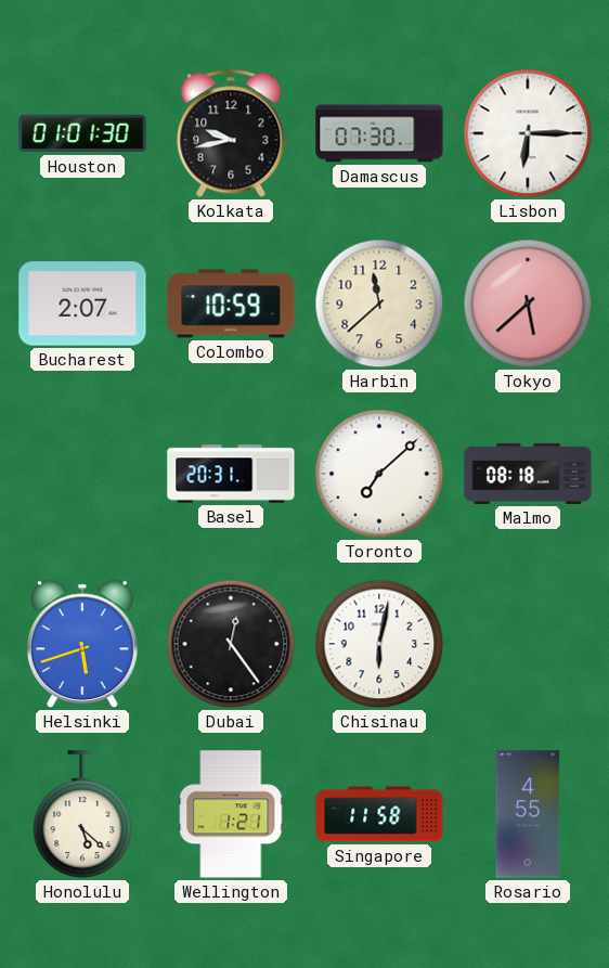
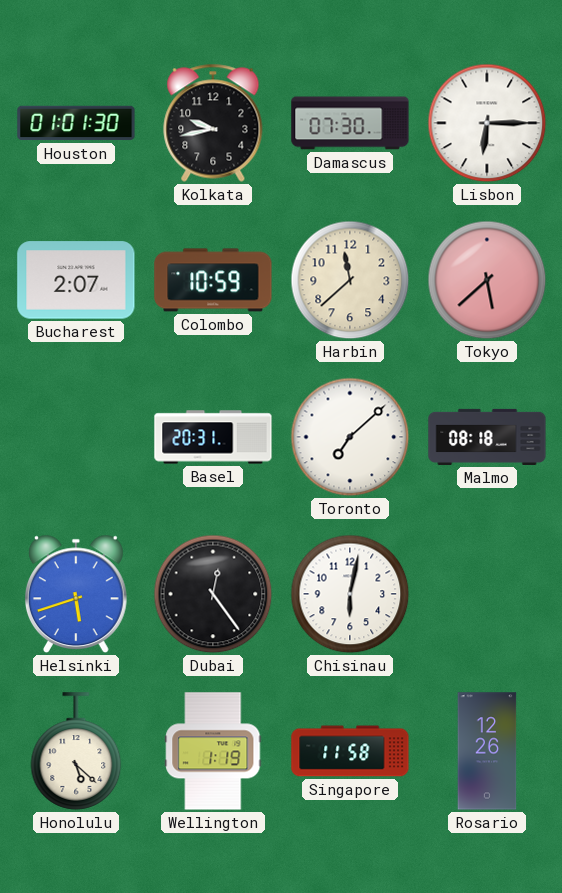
Wellington: 1:21 -> 1:19
Rosario: 4:55 -> 12:26
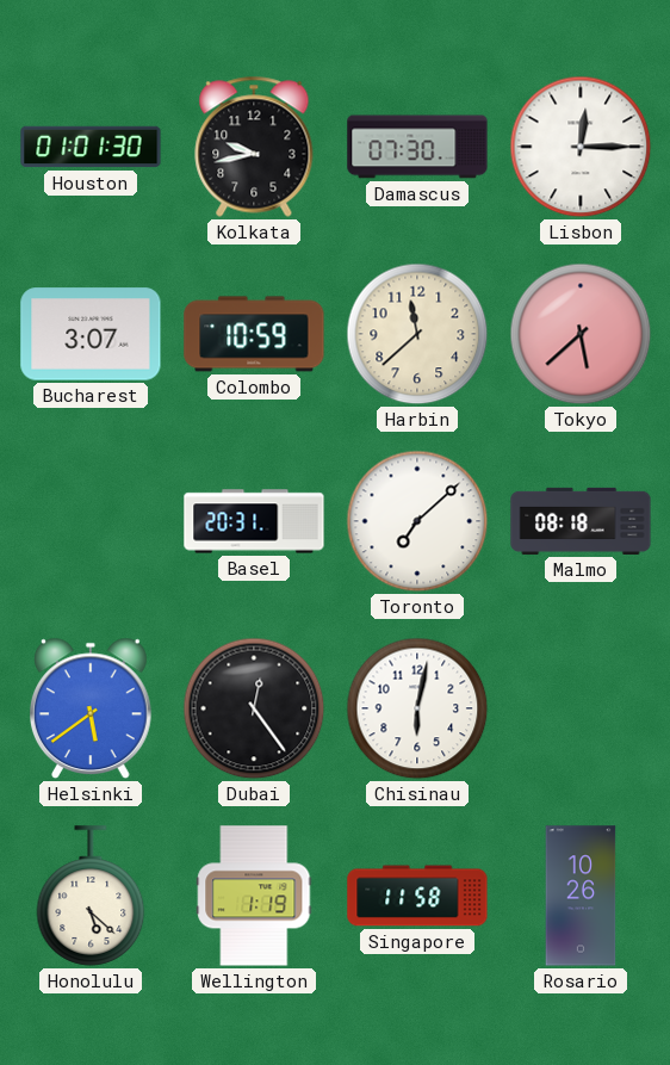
Lisbon: 6:15 -> 12:15
Bucharest: 2:07 -> 3:07
Helsinki: 5:42 -> 5:39
Rosario: 12:26 -> 10:26
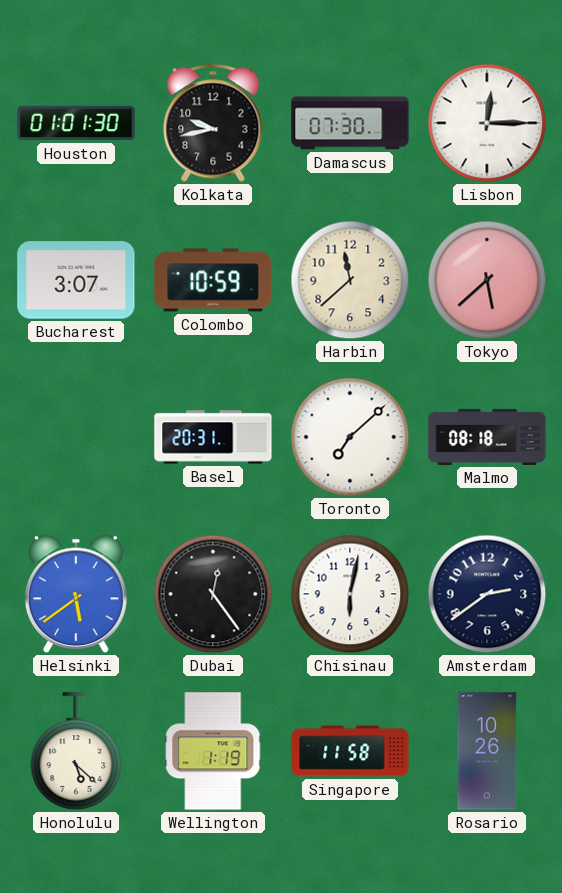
Amsterdam: none -> 2:39
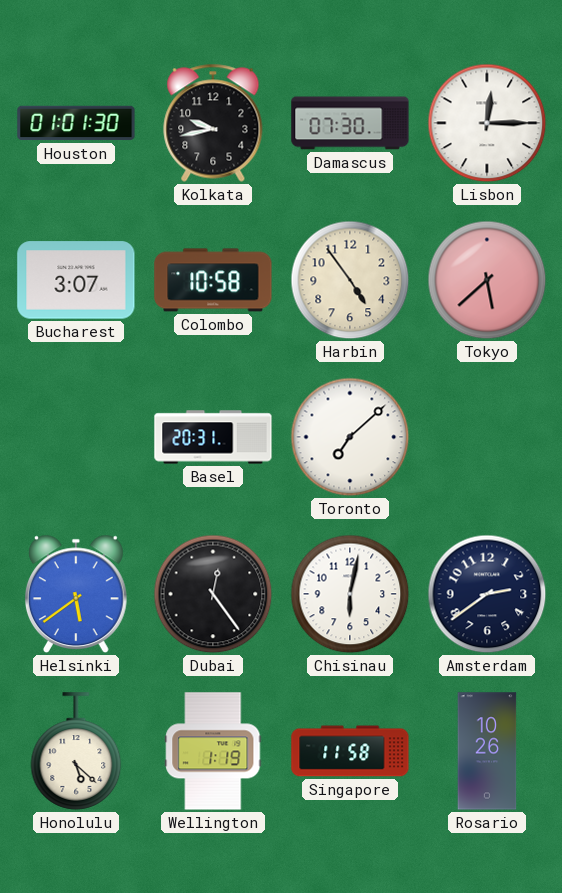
Colombo: 10:59 -> 10:58
Harbin: 11:38 -> 4:54
Malmo: 08:18 -> none
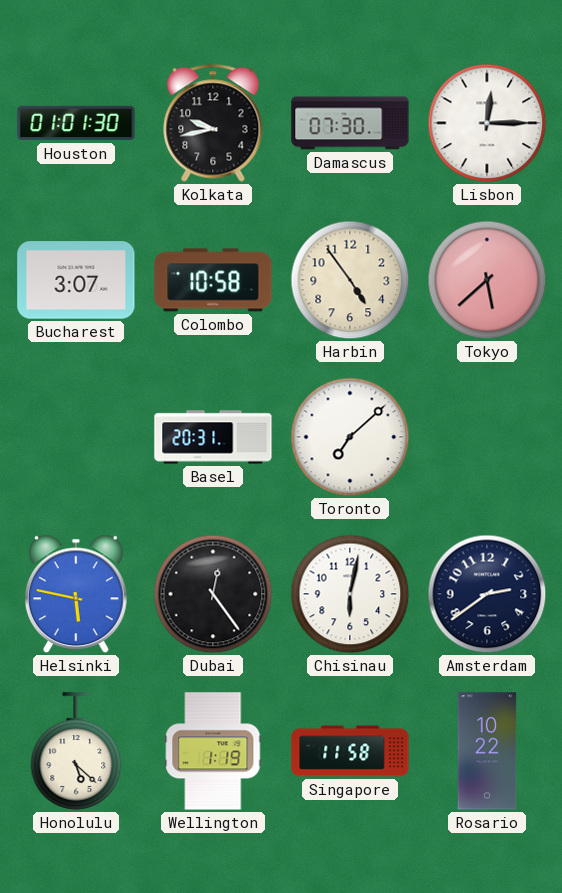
Helsinki: 5:39 -> 5:47
Rosario: 10:26 -> 10:22
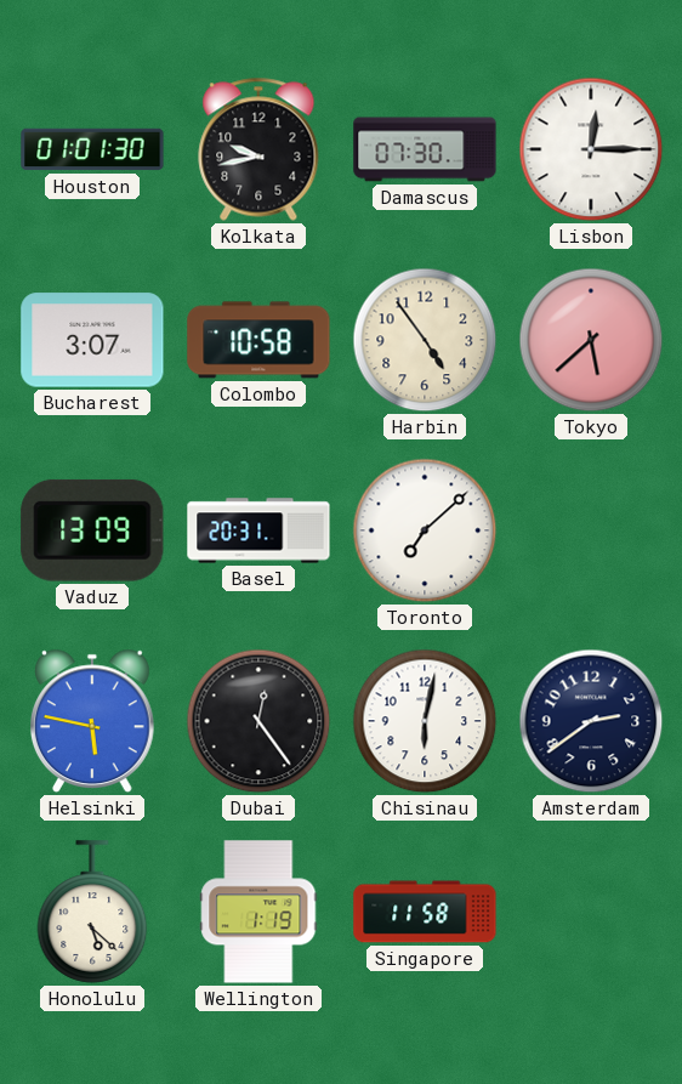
Vaduz: none -> 13:09
Rosario: 10:22 -> none
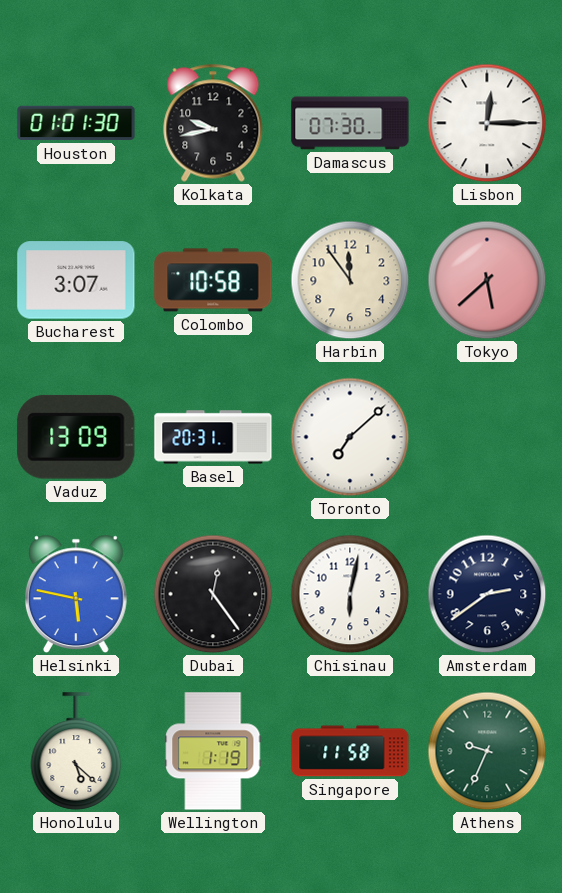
Harbin: 4:54 -> 11:54
Athens: none -> 9:34
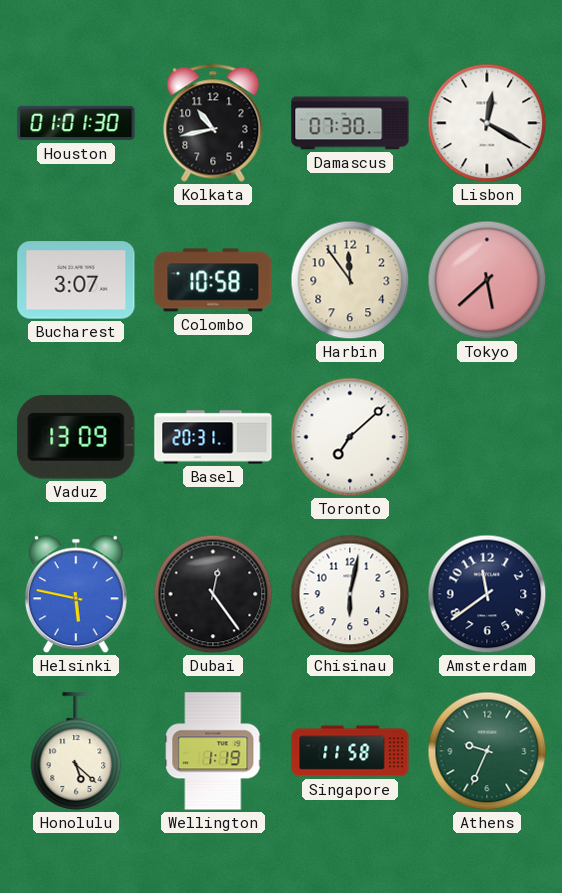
Kolkata: 9:43 -> 10:43
Lisbon: 12:15 -> 12:20
Amsterdam: 2:39 -> 11:39
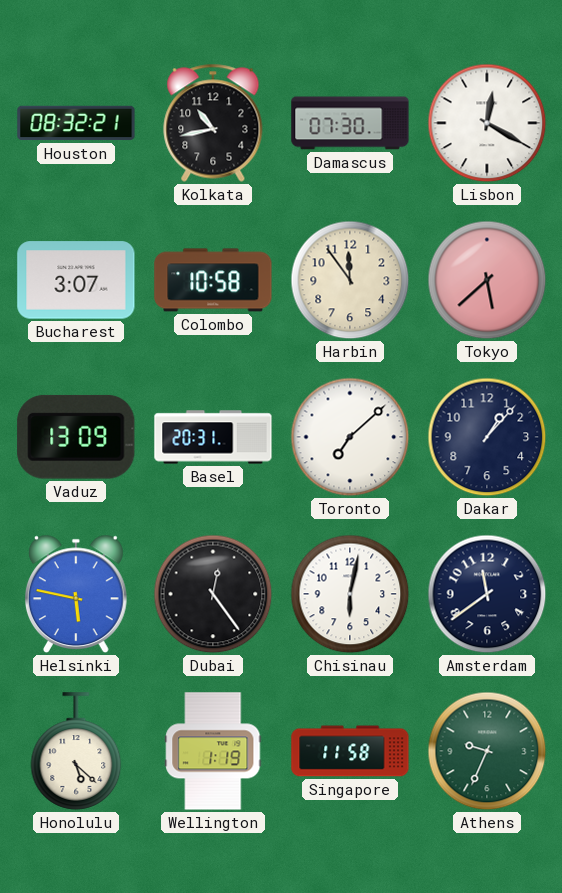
Houston: 01:01 -> 08:32
Dakar: none -> 1:07
